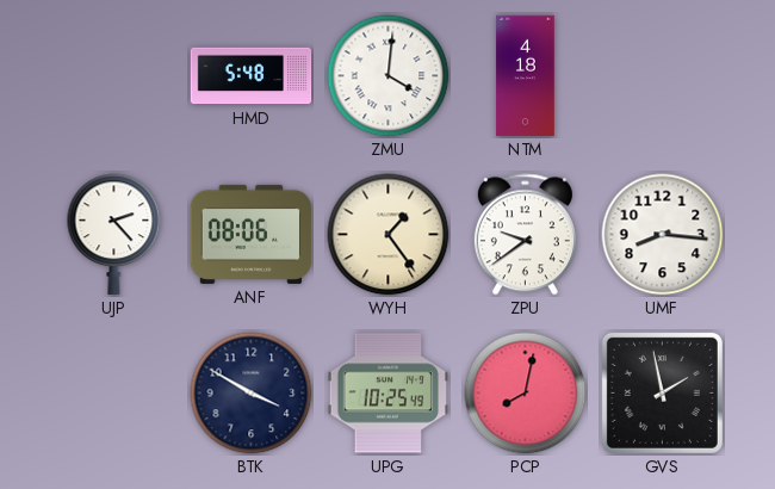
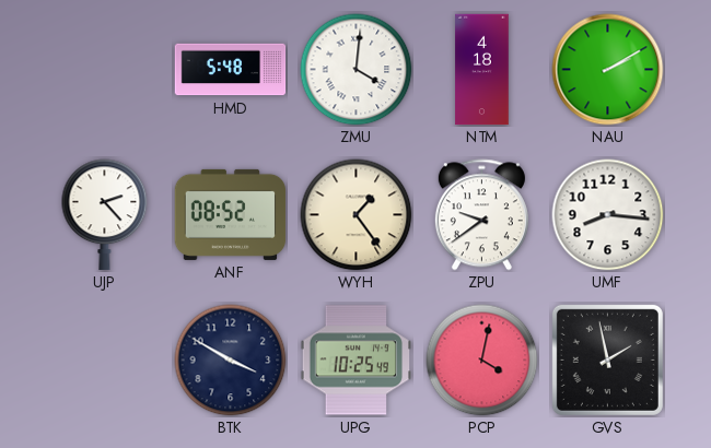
NAU: none -> 2:10
ANF: 08:06 -> 08:52
PCP: 8:02 -> 4:02
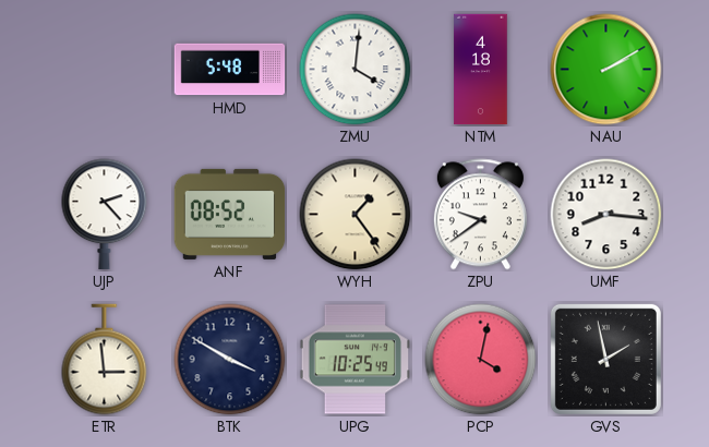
ETR: none -> 2:59
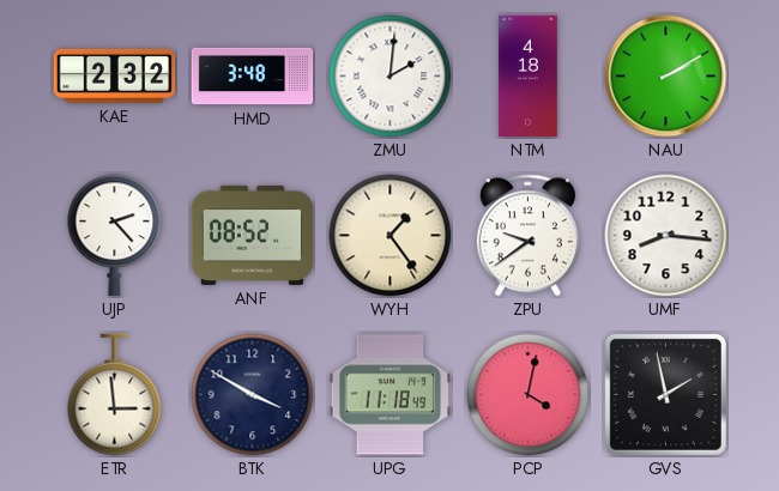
KAE: none -> 2:32
HMD: 5:48 -> 3:48
ZMU: 4:01 -> 2:01
UPG: 10:25 -> 11:18
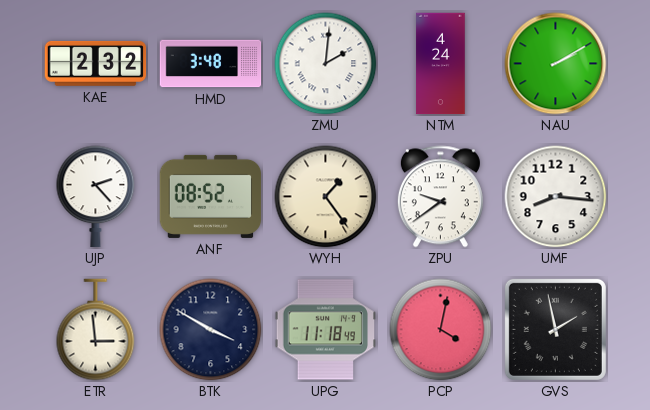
NTM: 4:18 -> 4:24
